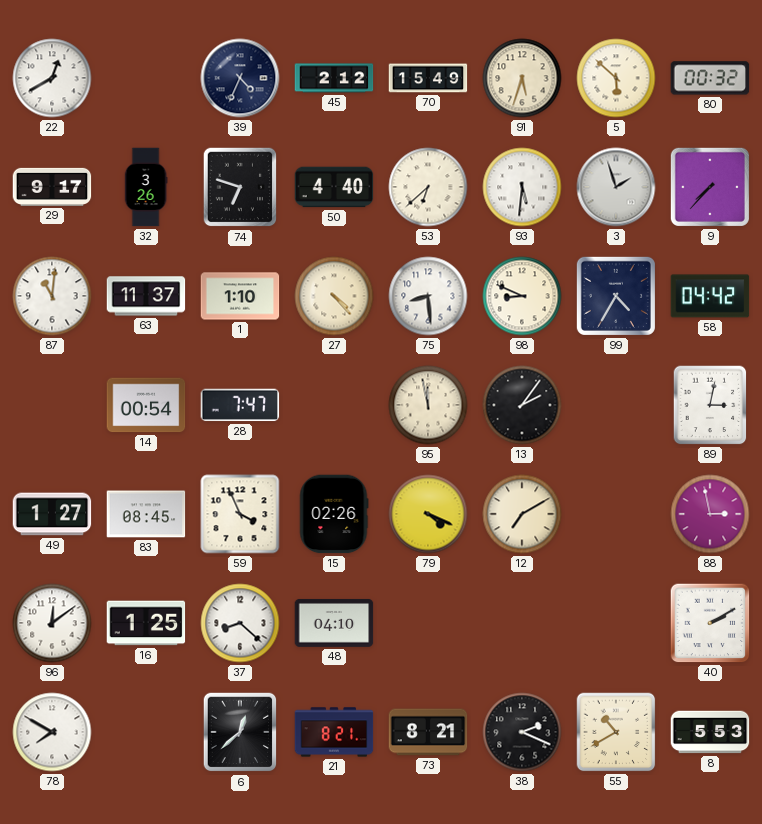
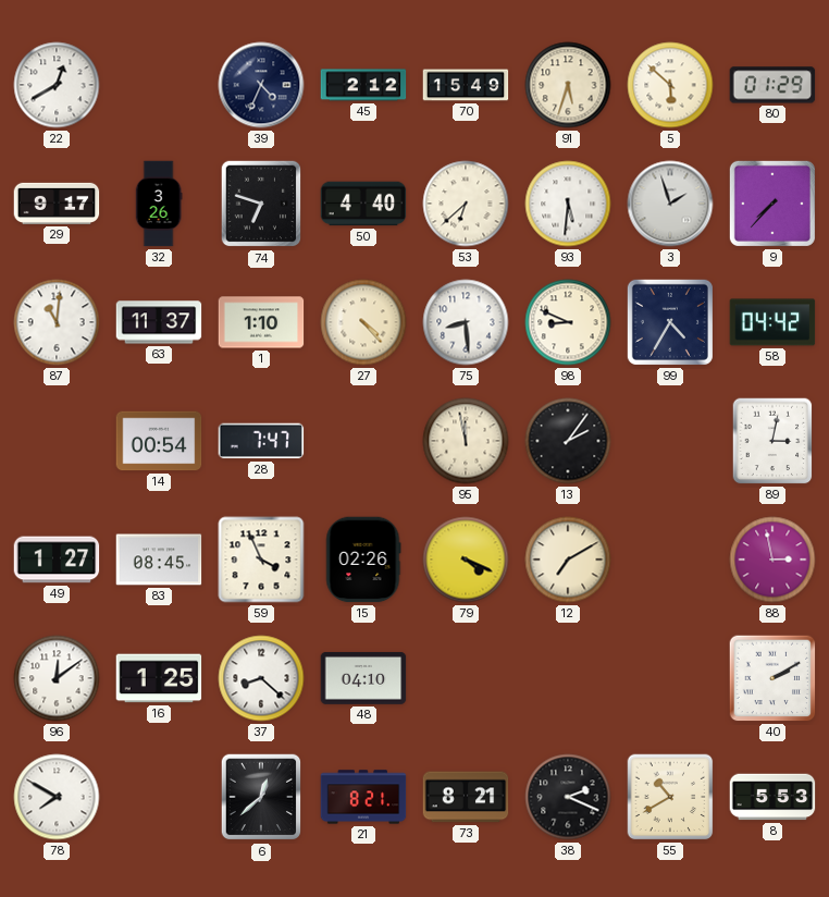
80: 00:32 -> 01:29
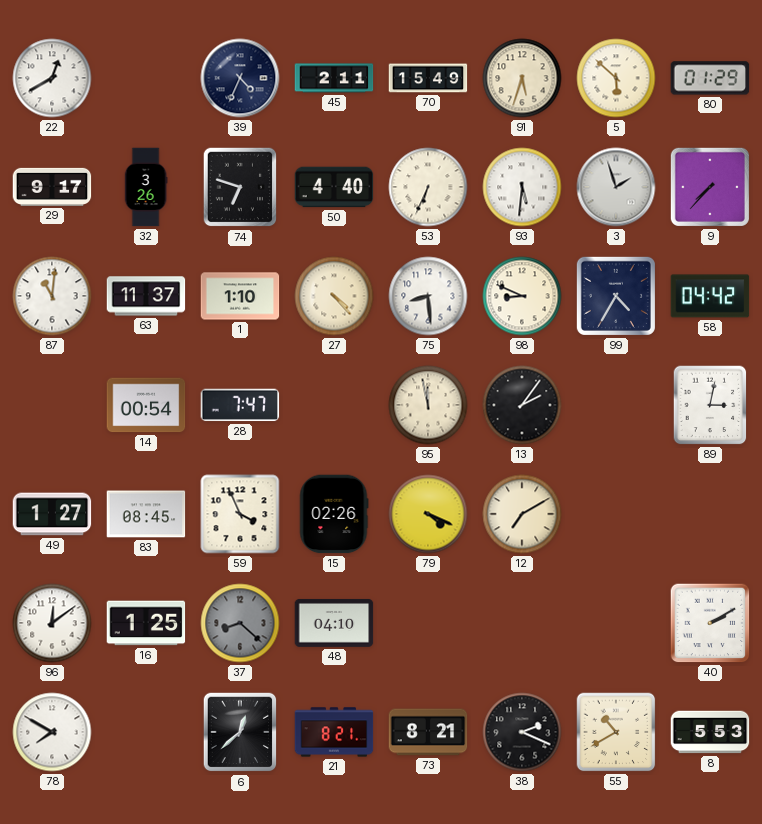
45: 2:12 -> 2:11
53: 6:38 -> 6:34
88: 2:58 -> none
37 dial: white -> grey
